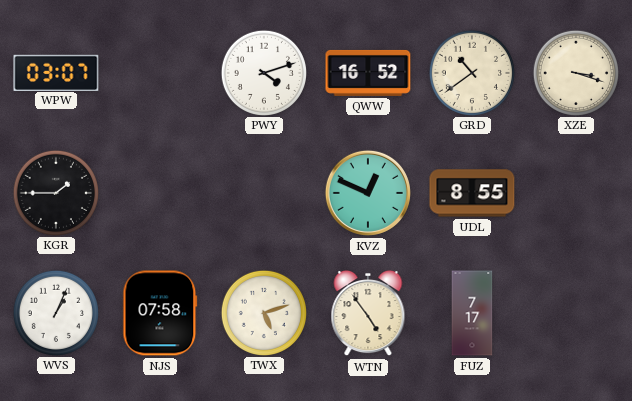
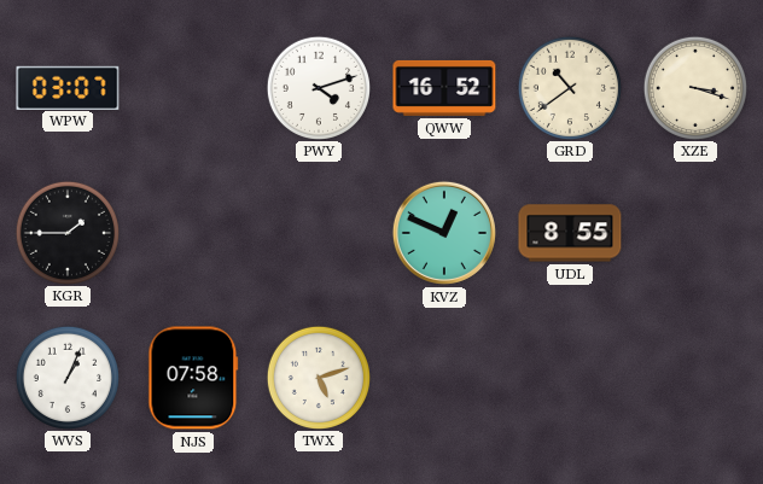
WTN: 4:54 -> none
FUZ: 7:17 -> none
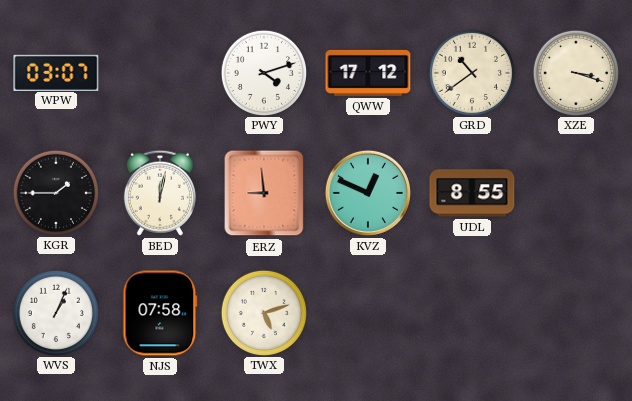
QWW: 16:52 -> 17:12
BED: none -> 12:02
ERZ: none -> 8:59
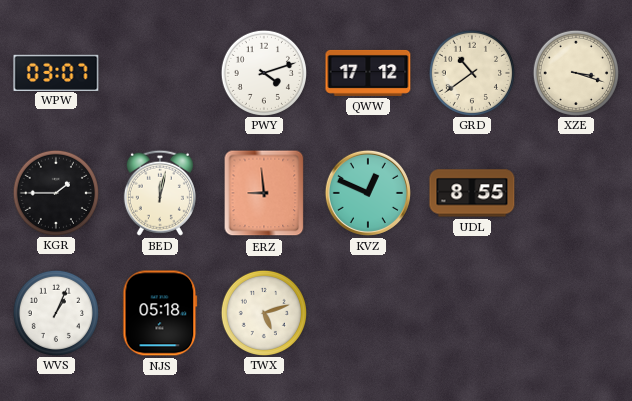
NJS: 07:58 -> 05:18
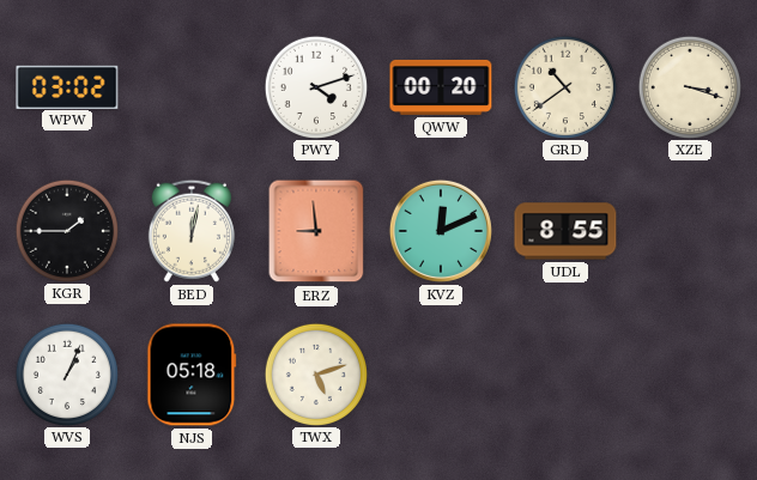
WPW: 03:07 -> 03:02
QWW: 17:12 -> 00:20
KVZ: 12:49 -> 12:11
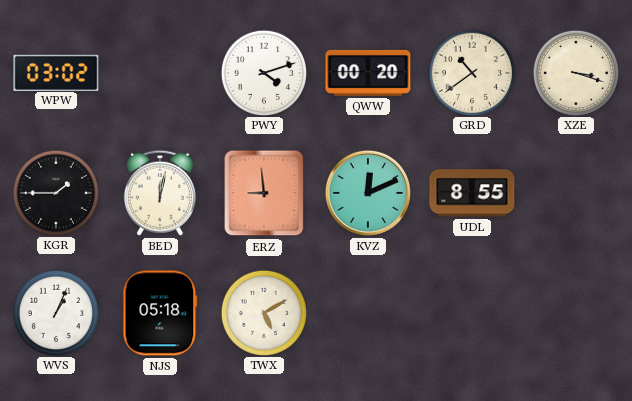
TWX: 5:12 -> 5:10
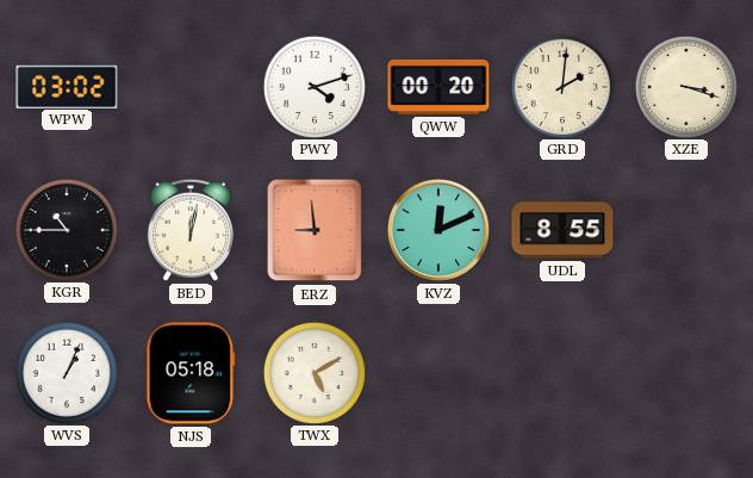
GRD: 10:39 -> 2:01
KGR: 1:45 -> 10:45
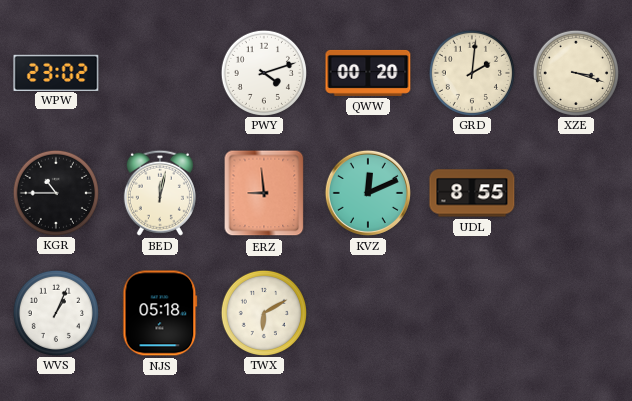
WPW: 03:02 -> 23:02
TWX: 5:10 -> 6:10
